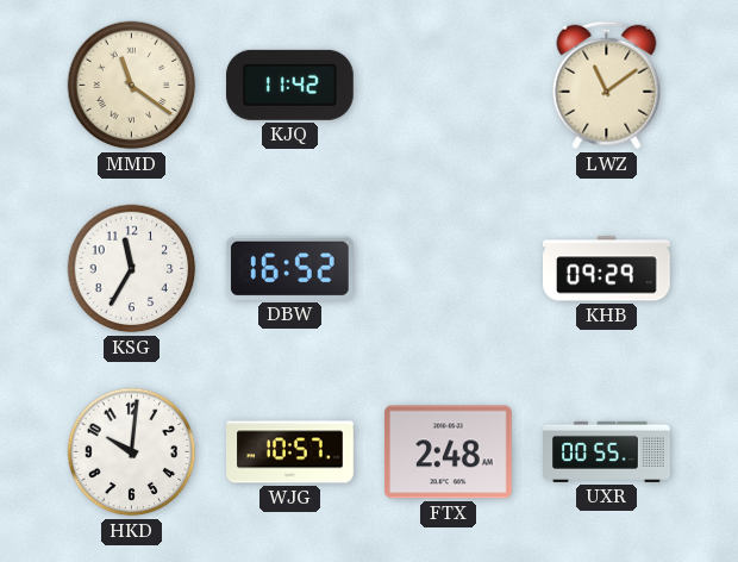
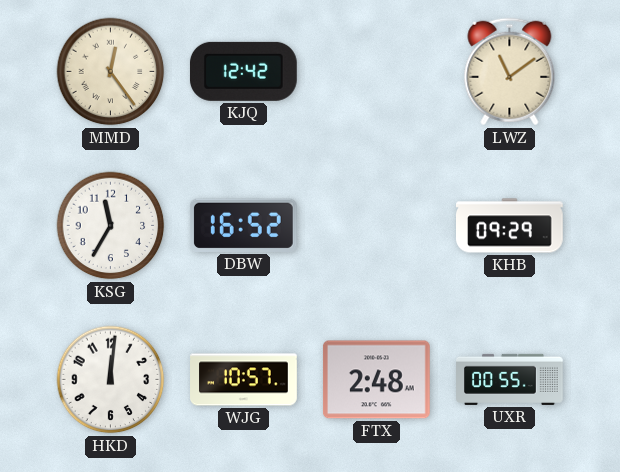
MMD: 11:21 -> 12:24
KJQ: 11:42 -> 12:42
HKD: 10:01 -> 12:01
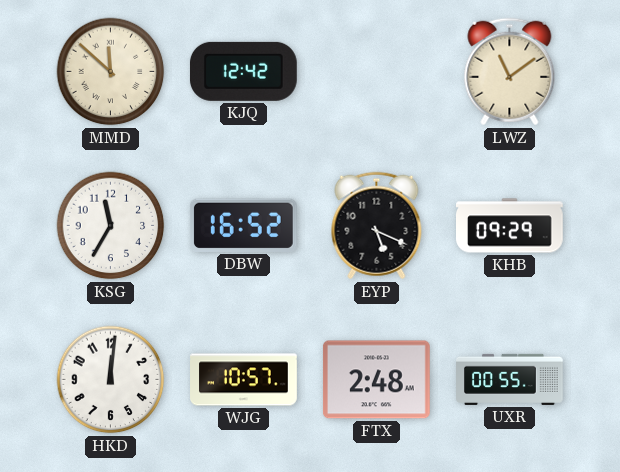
MMD: 12:24 -> 11:52
EYP: none -> 5:19
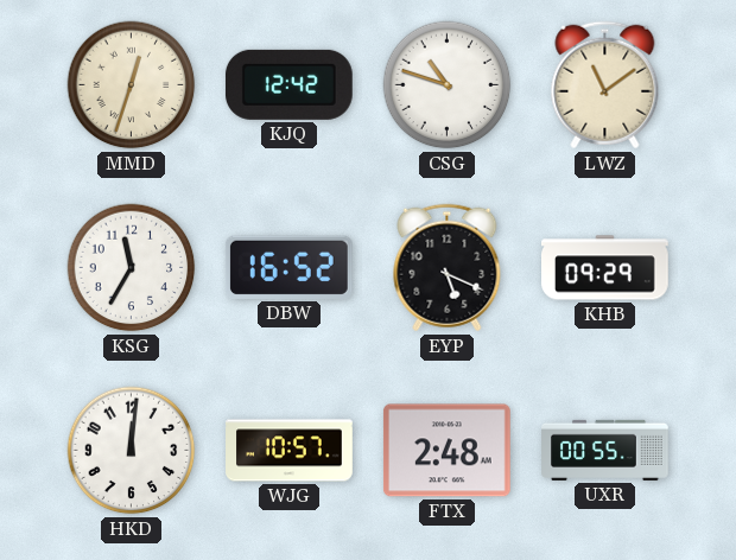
MMD: 11:52 -> 12:33
CSG: none -> 10:48
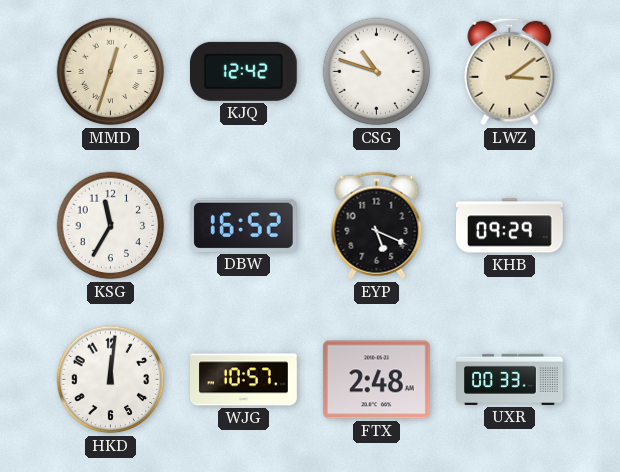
LWZ: 11:09 -> 3:09
UXR: 00:55 -> 00:33
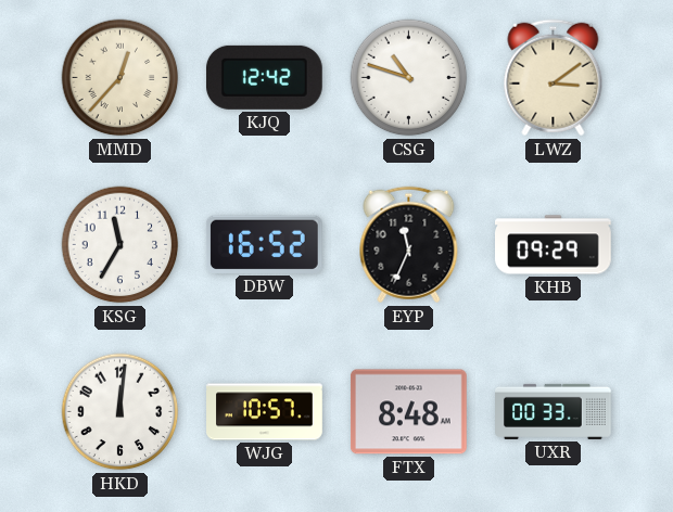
MMD: 12:33 -> 12:37
EYP: 5:19 -> 11:34
FTX: 2:48 -> 8:48
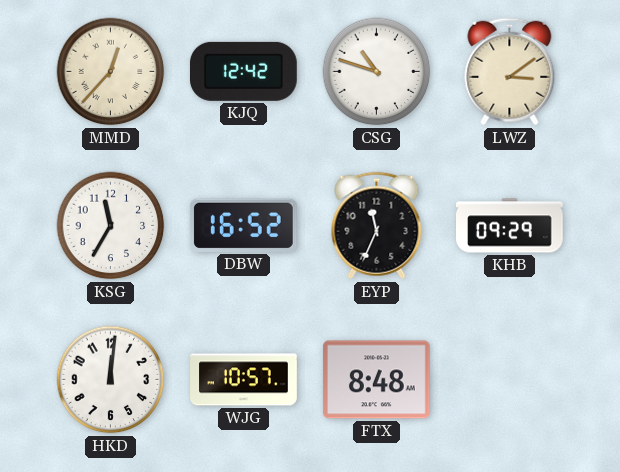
UXR: 00:33 -> none
